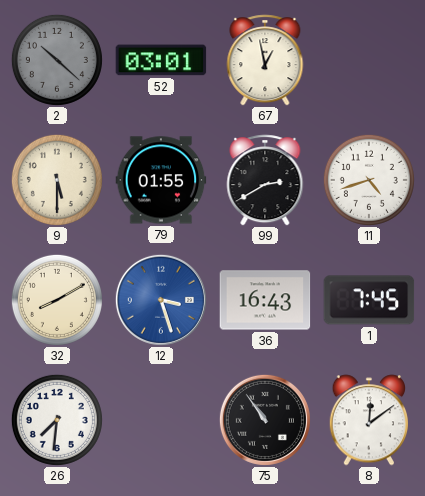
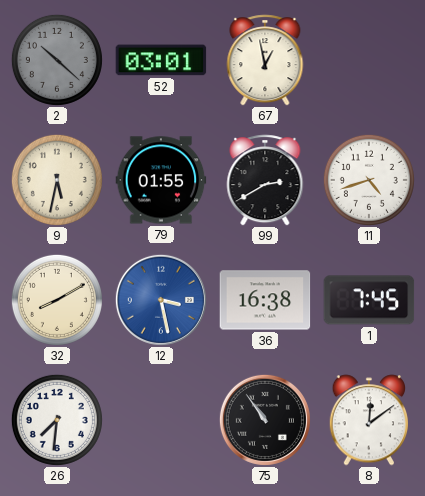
9: 5:30 -> 5:32
12: 3:27 -> 3:28
36: 16:43 -> 16:38
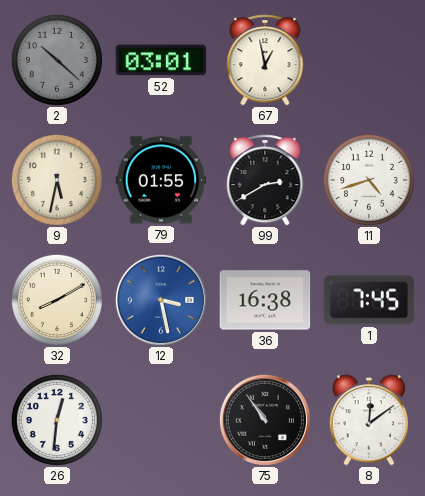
26: 7:31 -> 12:31
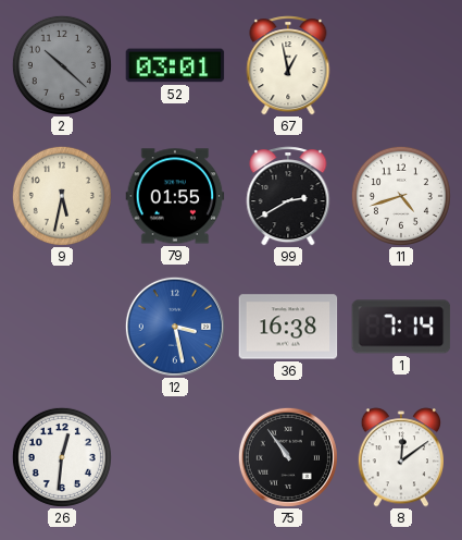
32: 8:10 -> none
1: 7:45 -> 7:14
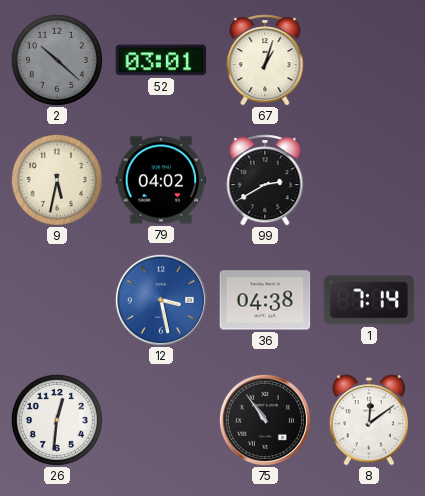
67: 12:58 -> 1:03
79: 01:55 -> 04:02
11: 4:42 -> none
36: 16:38 -> 04:38
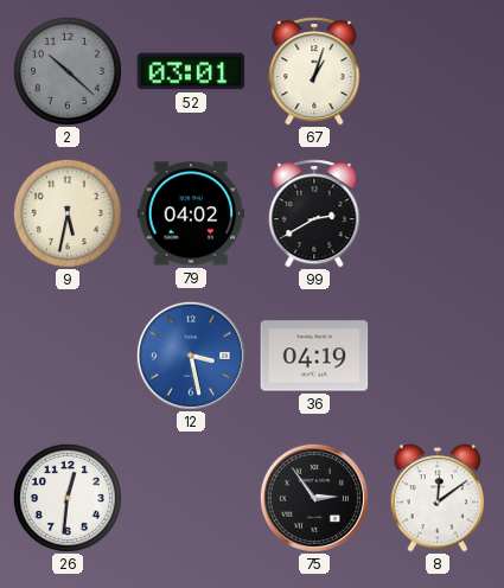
36: 04:38 -> 04:19
1: 7:14 -> none
75: 10:54 -> 2:54
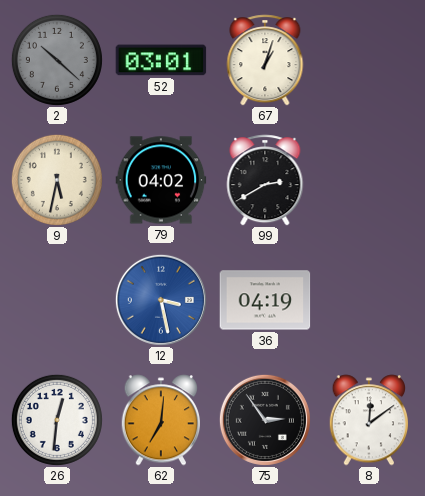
62: none -> 7:01
